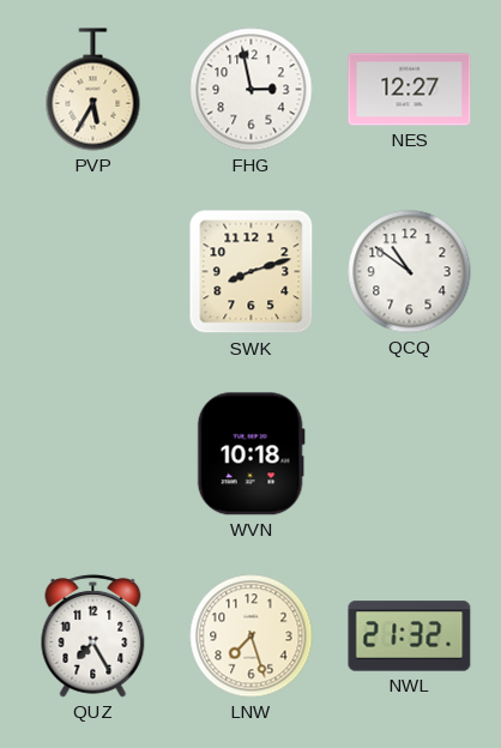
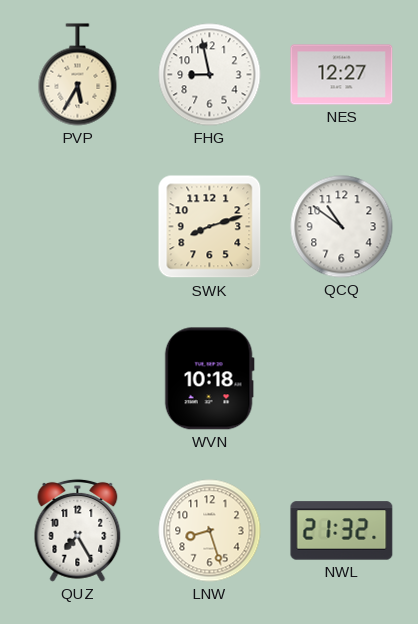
FHG: 2:58 -> 8:58
LNW: 7:27 -> 8:27
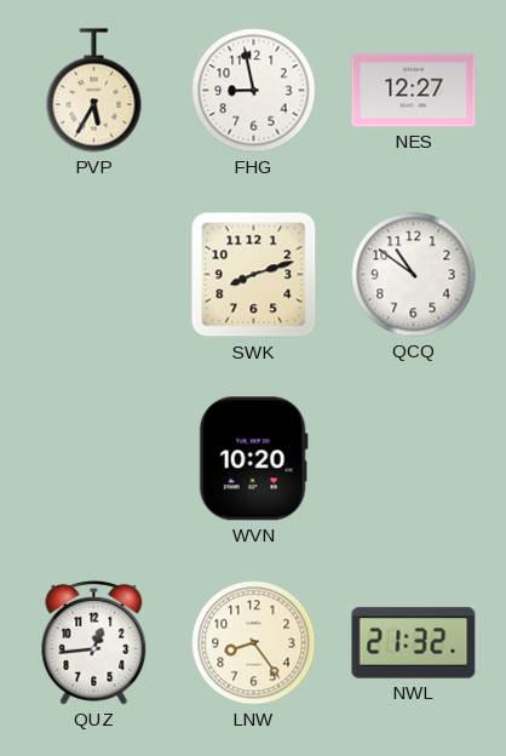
WVN: 10:18 -> 10:20
QUZ: 7:25 -> 12:44
LNW: 8:27 -> 8:24
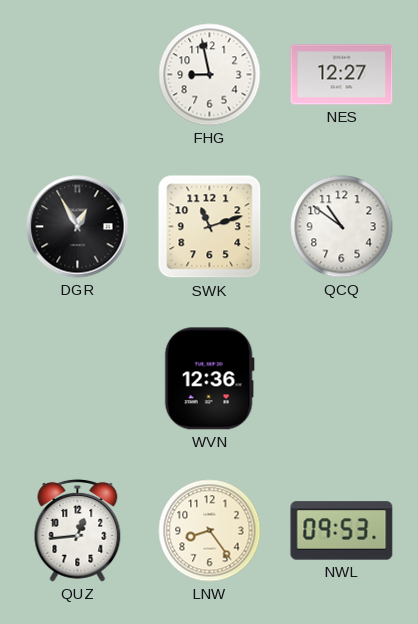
PVP: 5:35 -> none
DGR: none -> 12:55
SWK: 8:12 -> 11:12
WVN: 10:20 -> 12:36
NWL: 21:32 -> 09:53
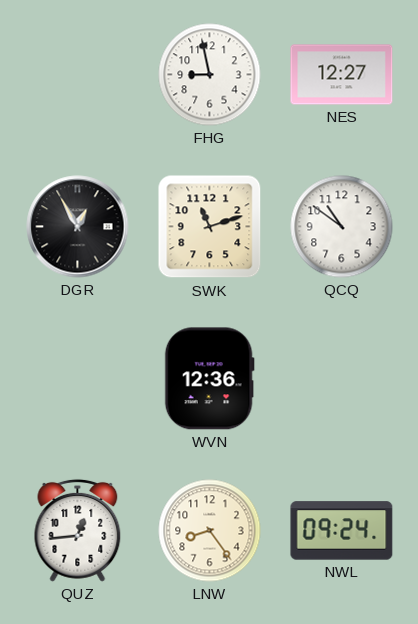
NWL: 09:53 -> 09:24
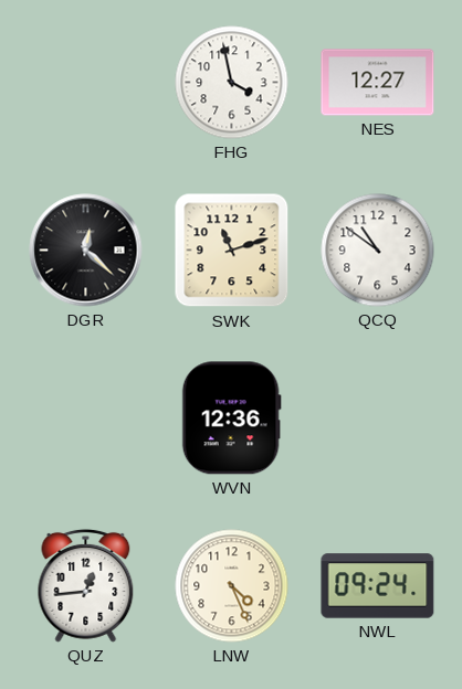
FHG: 8:58 -> 3:58
DGR: 12:55 -> 12:22
LNW: 8:24 -> 4:26
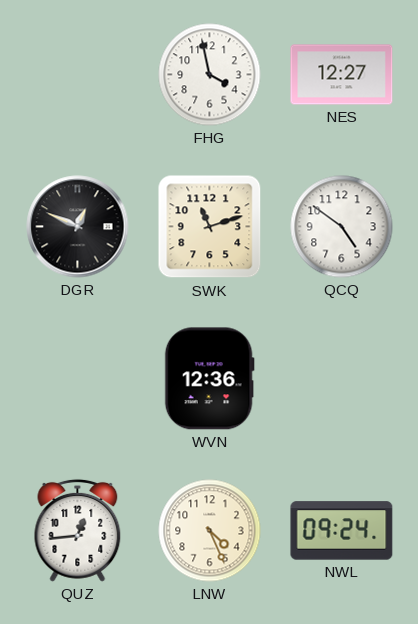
DGR: 12:22 -> 12:49
QCQ: 10:51 -> 4:51
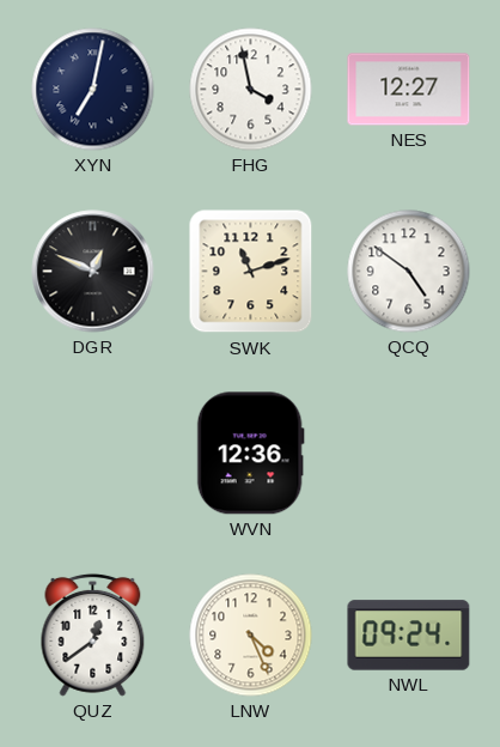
XYN: none -> 7:02
QUZ: 12:44 -> 12:39
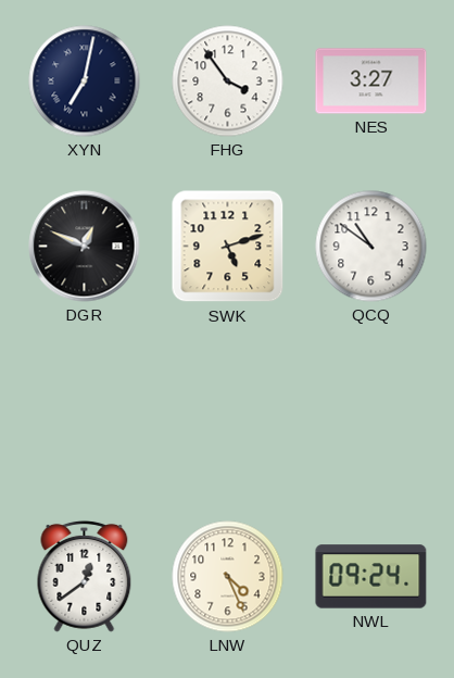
FHG: 3:58 -> 3:54
NES: 12:27 -> 3:27
SWK: 11:12 -> 5:12
QCQ: 4:51 -> 10:51
WVN: 12:36 -> none
